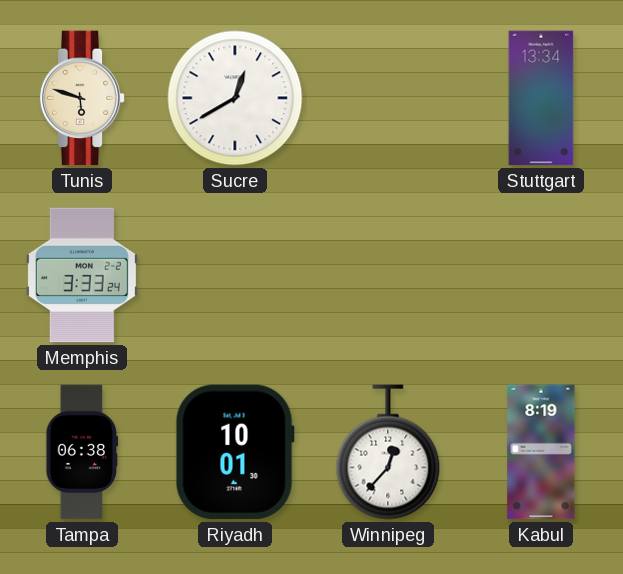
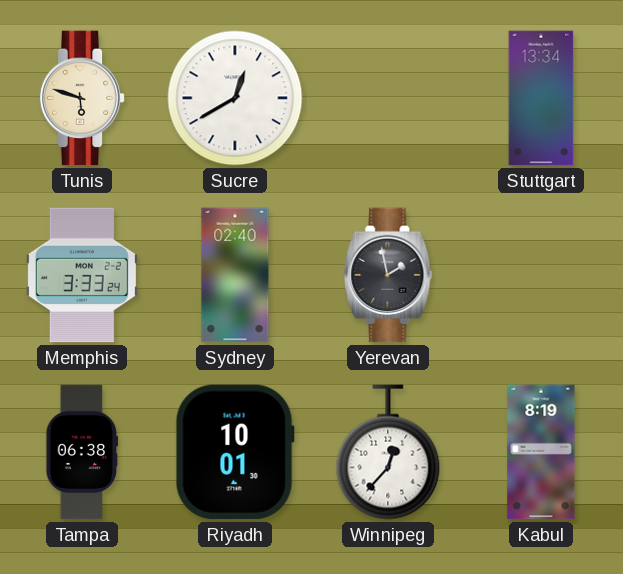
Sydney: none -> 02:40
Yerevan: none -> 1:58
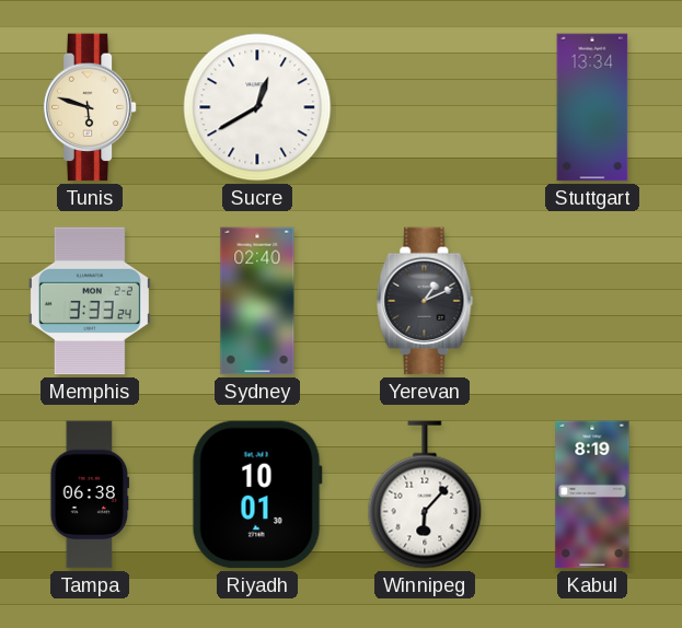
Yerevan: 1:58 -> 1:11
Winnipeg: 12:37 -> 6:07
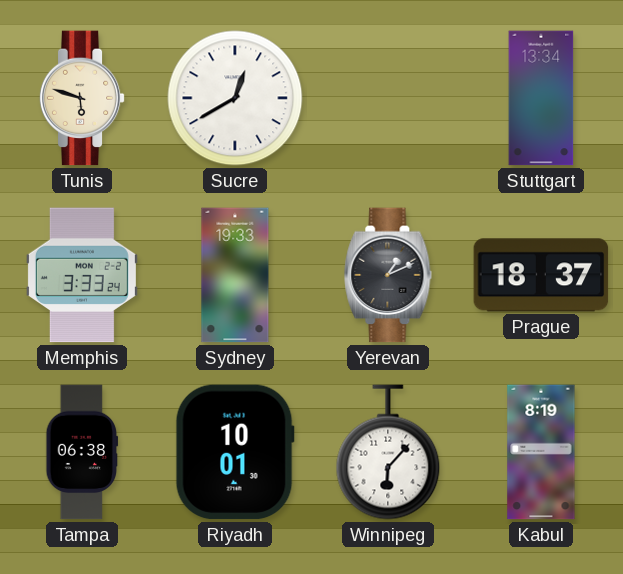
Sydney: 02:40 -> 19:33
Prague: none -> 18:37
